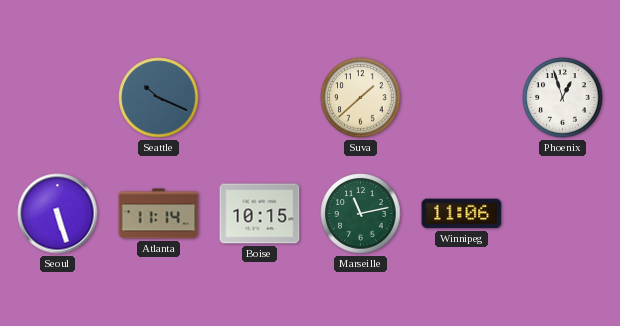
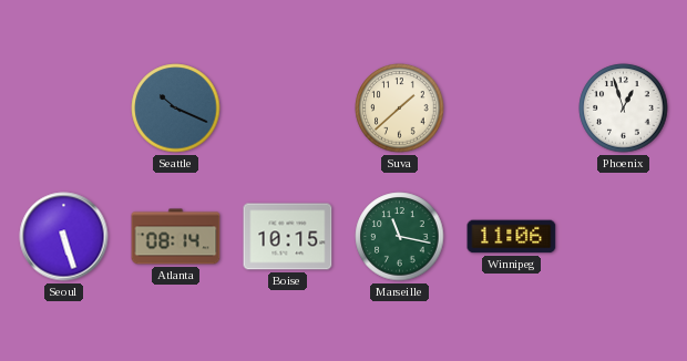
Atlanta: 11:14 -> 08:14
Marseille: 11:13 -> 11:17
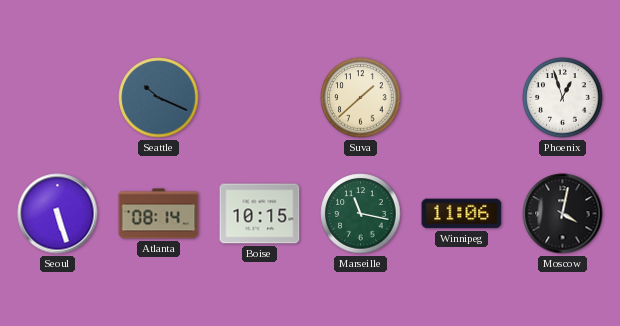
Moscow: none -> 4:02
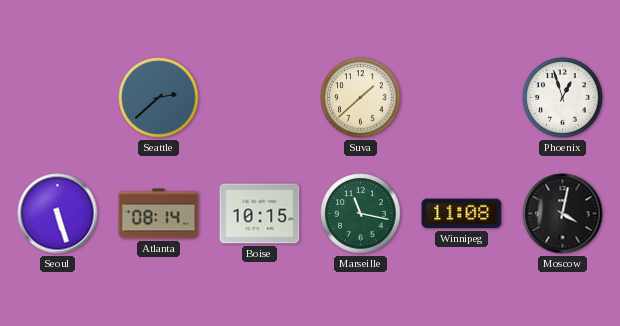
Seattle: 10:19 -> 2:38
Winnipeg: 11:06 -> 11:08
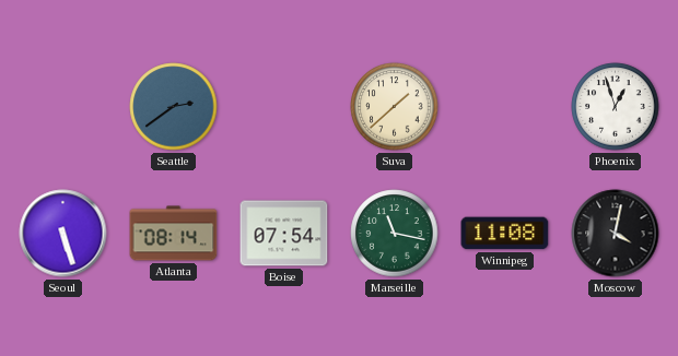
Seattle: 2:38 -> 2:39
Boise: 10:15 -> 07:54
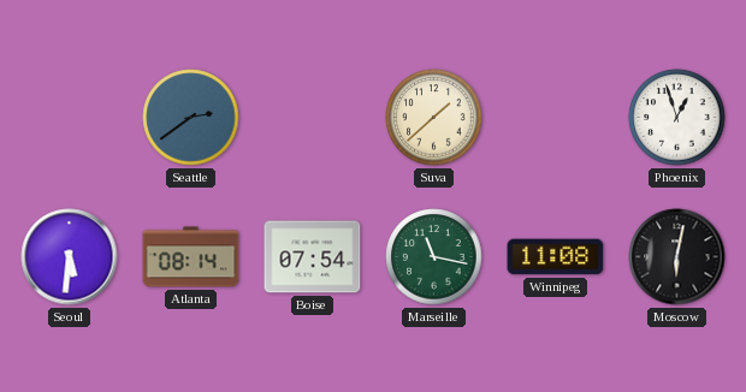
Seoul: 5:27 -> 5:31
Moscow: 4:02 -> 6:02
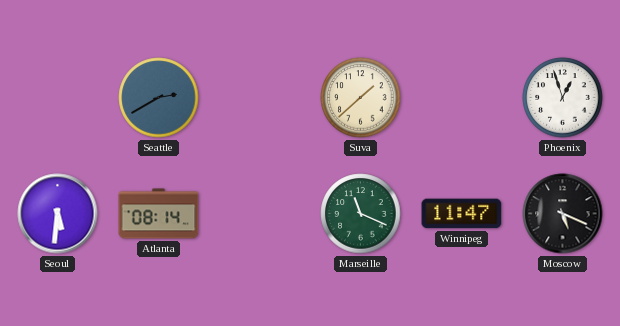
Seattle: 2:39 -> 2:40
Boise: 07:54 -> none
Marseille: 11:17 -> 11:19
Winnipeg: 11:08 -> 11:47
Moscow: 6:02 -> 5:19
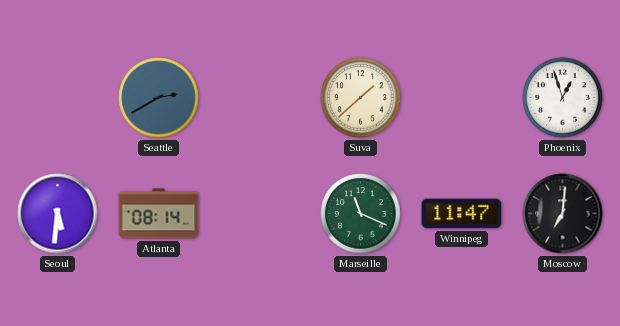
Moscow: 5:19 -> 7:01
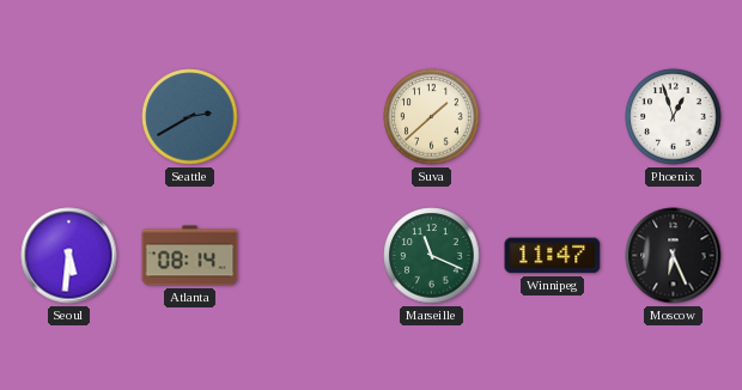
Moscow: 7:01 -> 6:26
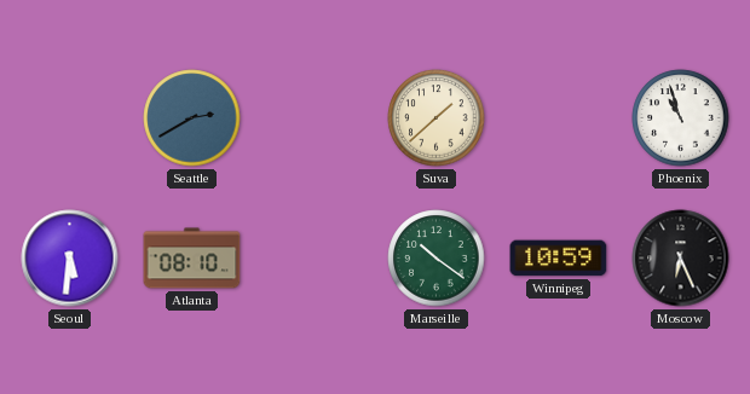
Phoenix: 12:57 -> 10:57
Atlanta: 08:14 -> 08:10
Marseille: 11:19 -> 10:21
Winnipeg: 11:47 -> 10:59
